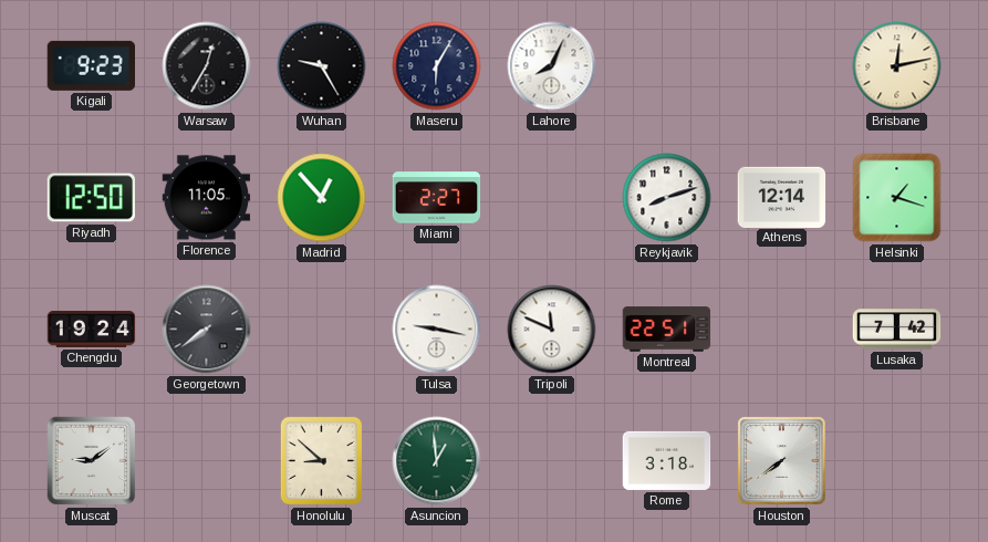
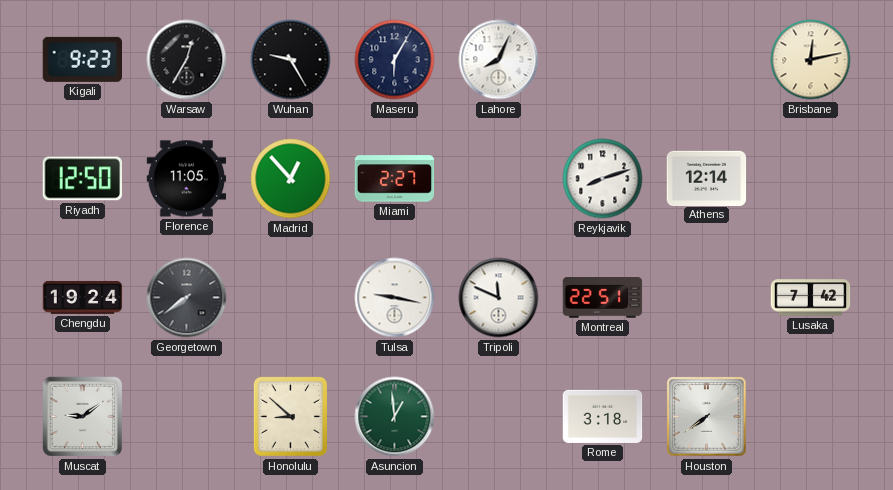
Helsinki: 1:18 -> none
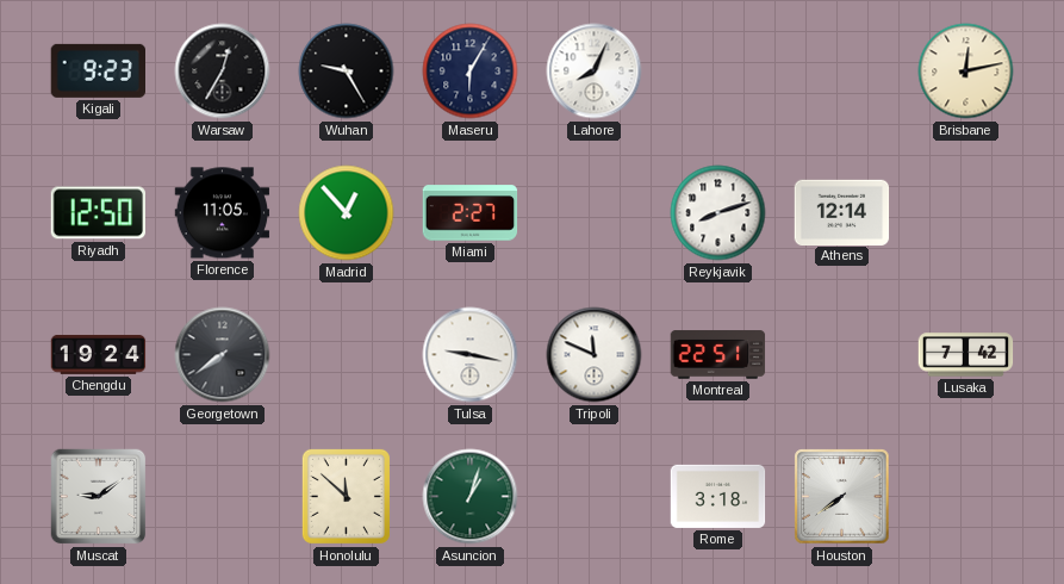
Honolulu: 8:52 -> 11:52
Asuncion: 12:59 -> 1:03
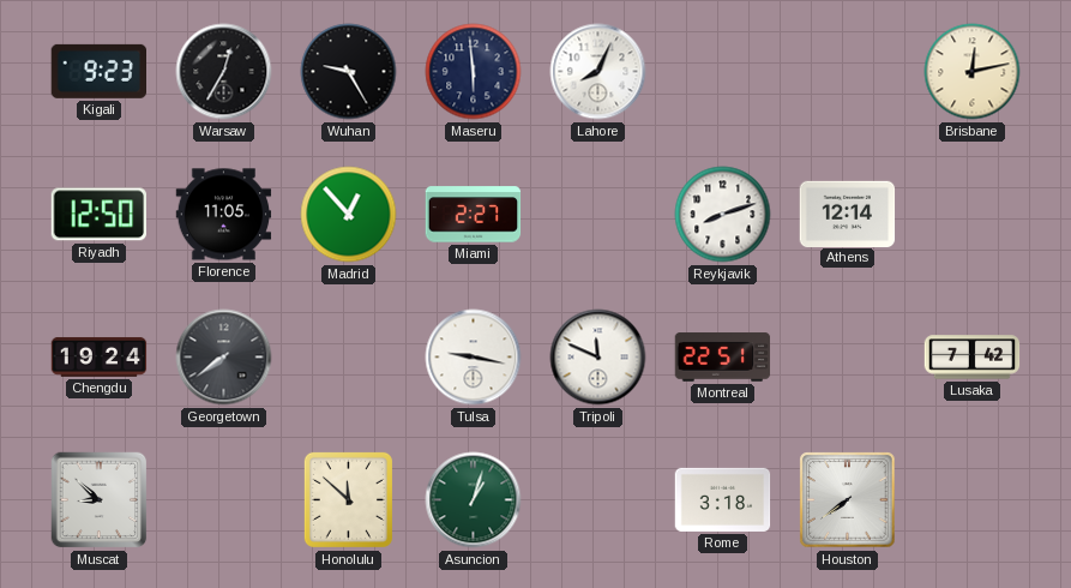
Maseru: 6:05 -> 5:59
Muscat: 9:09 -> 8:52
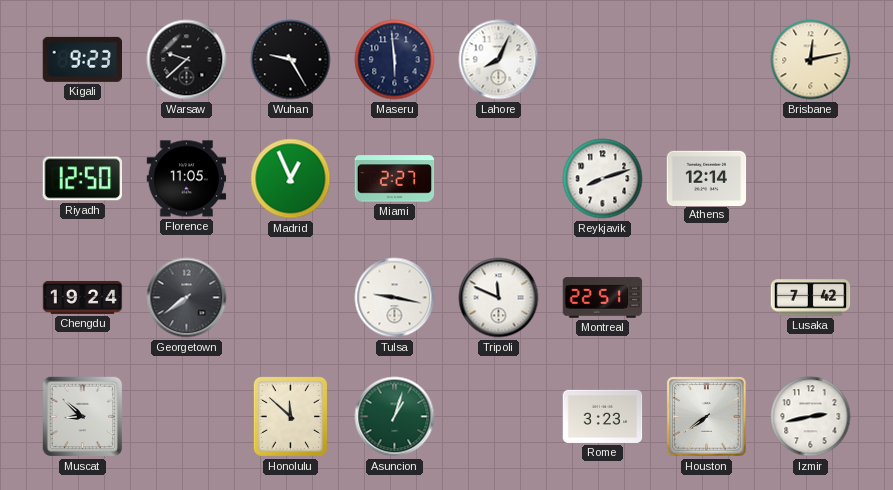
Warsaw: 12:35 -> 9:38
Madrid: 12:53 -> 12:56
Rome: 3:18 -> 3:23
Izmir: none -> 2:43
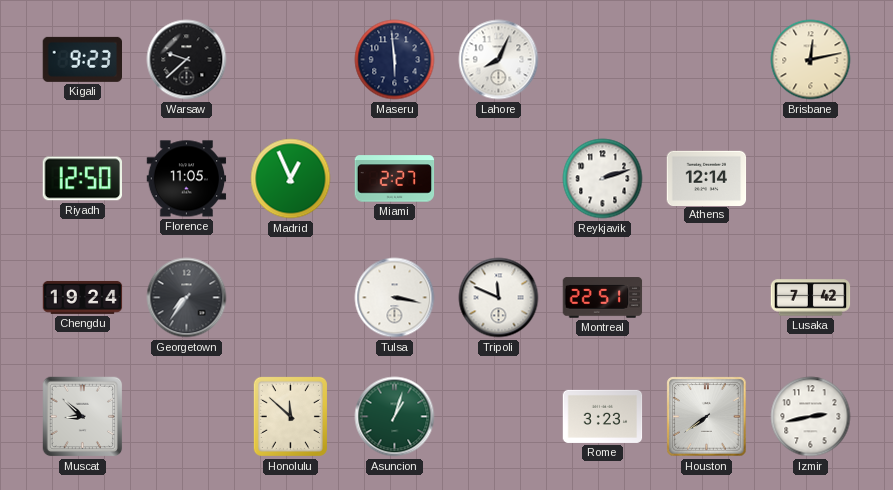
Wuhan: 9:25 -> none
Reykjavik: 8:12 -> 2:12
Georgetown: 7:39 -> 7:36
Tulsa: 9:17 -> 3:17
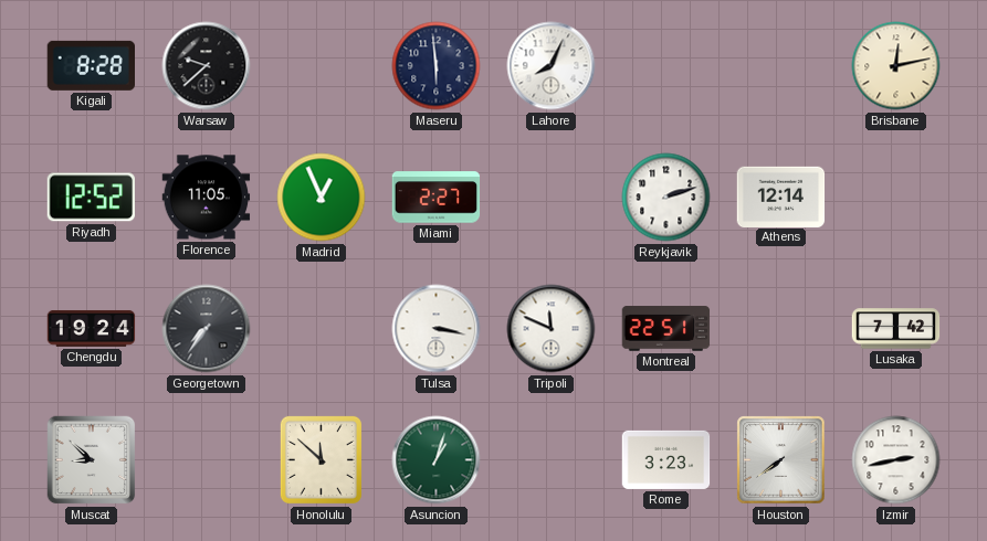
Kigali: 9:23 -> 8:28
Riyadh: 12:50 -> 12:52
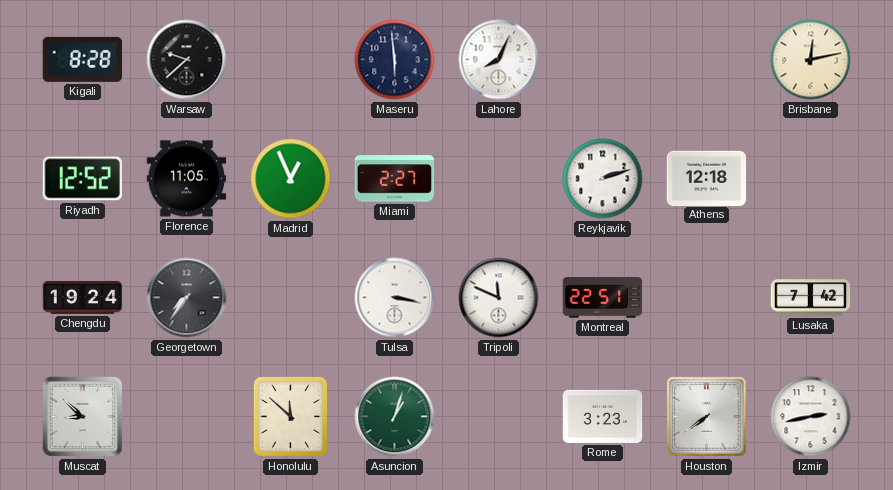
Athens: 12:14 -> 12:18
